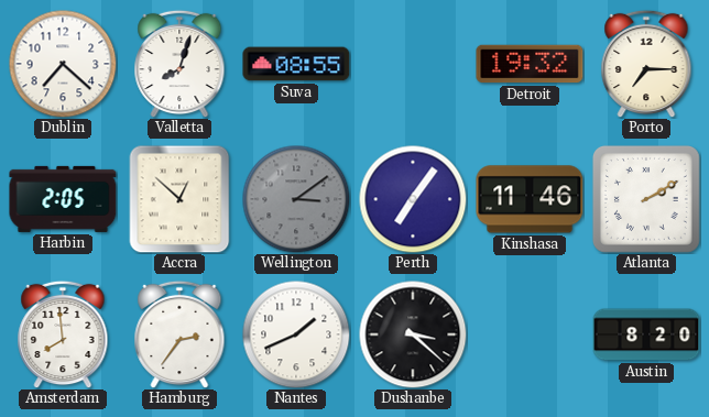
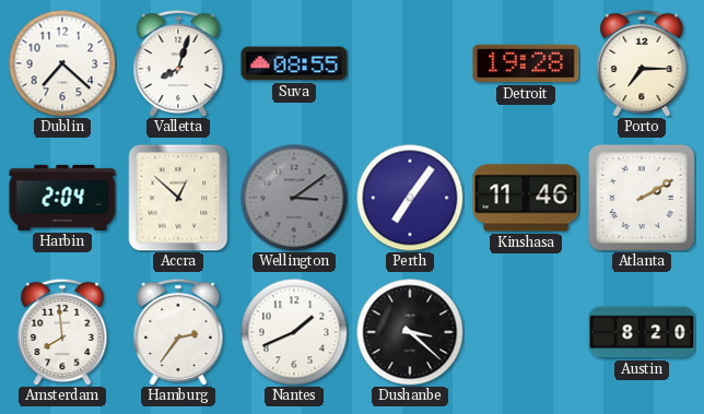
Detroit: 19:32 -> 19:28
Harbin: 2:05 -> 2:04
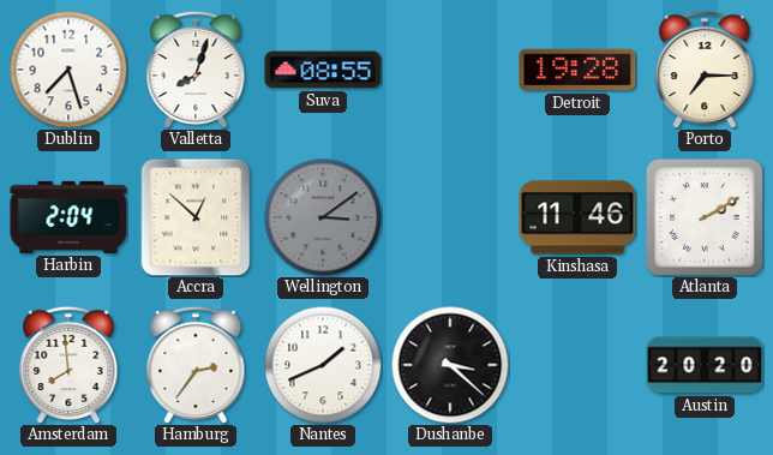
Dublin: 7:22 -> 7:27
Perth: 7:06 -> none
Austin: 8:20 -> 20:20
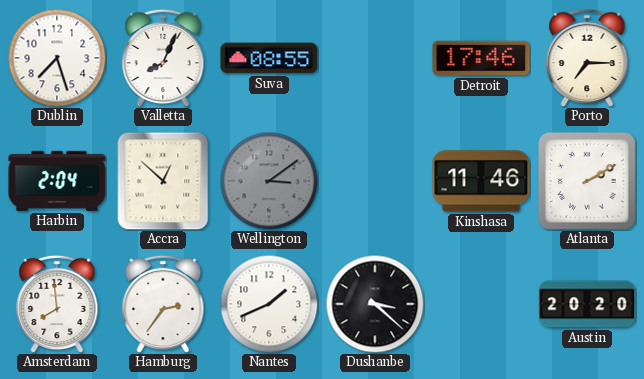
Valletta: 8:03 -> 8:04
Detroit: 19:28 -> 17:46
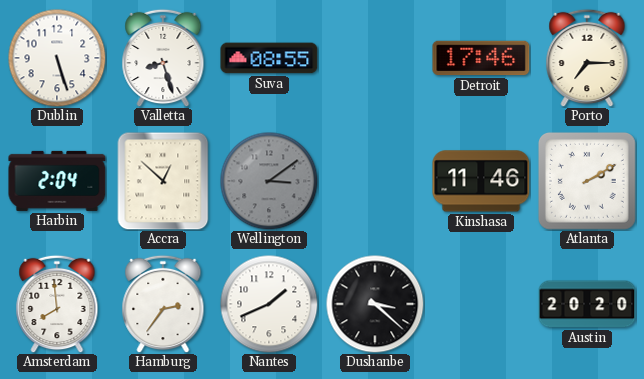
Dublin: 7:27 -> 5:27
Valletta: 8:04 -> 8:27
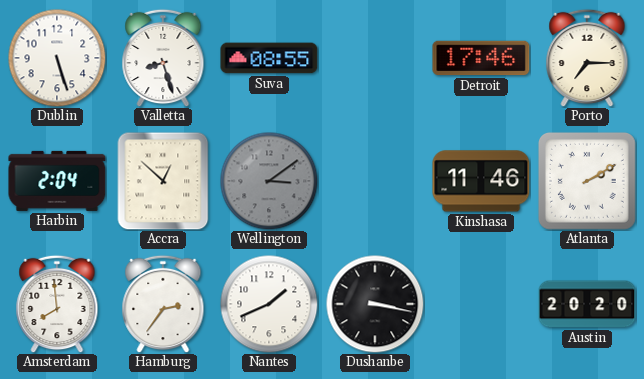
Dushanbe: 3:22 -> 3:17
